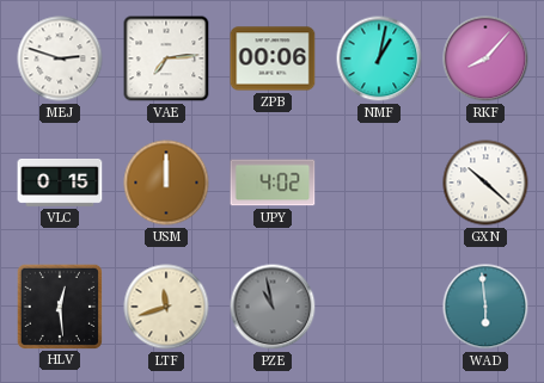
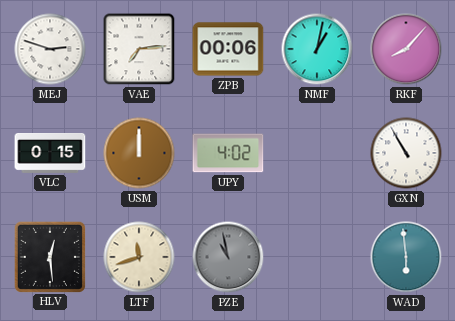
GXN: 10:22 -> 10:55
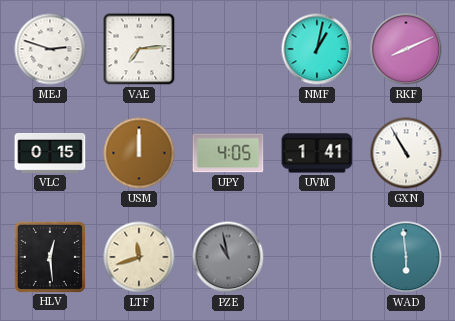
ZPB: 00:06 -> none
RKF: 8:07 -> 8:11
UPY: 4:02 -> 4:05
UVM: none -> 1:41
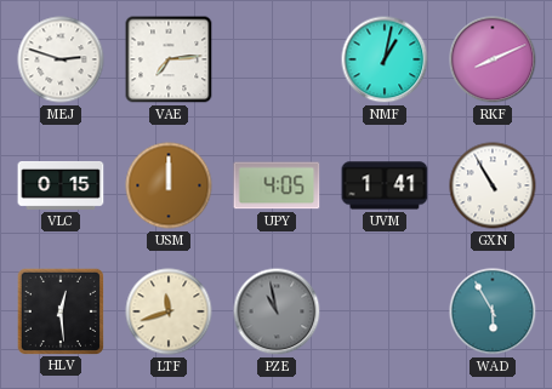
WAD: 5:59 -> 5:55
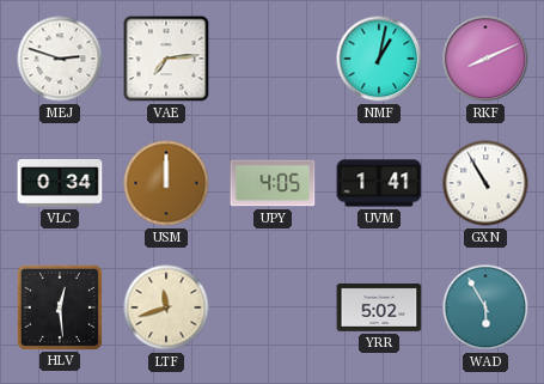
VLC: 0:15 -> 0:34
PZE: 10:58 -> none
YRR: none -> 5:02
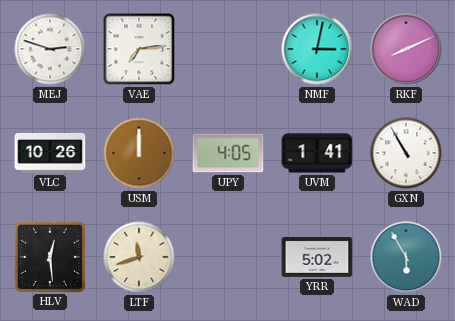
NMF: 1:02 -> 3:02
VLC: 0:34 -> 10:26
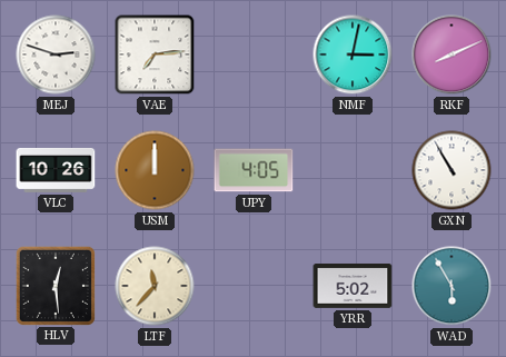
UVM: 1:41 -> none
LTF: 11:42 -> 11:37
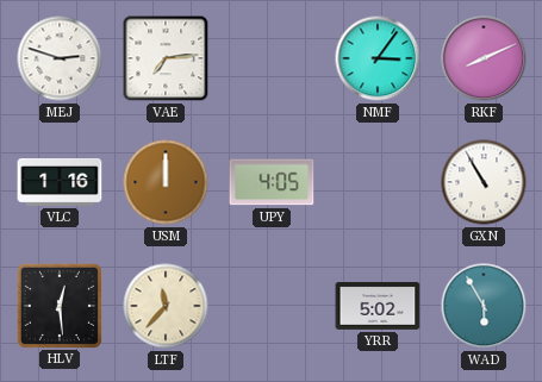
NMF: 3:02 -> 3:06
VLC: 10:26 -> 1:16
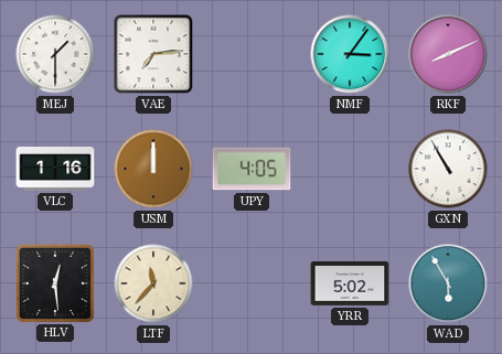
MEJ: 2:48 -> 1:30
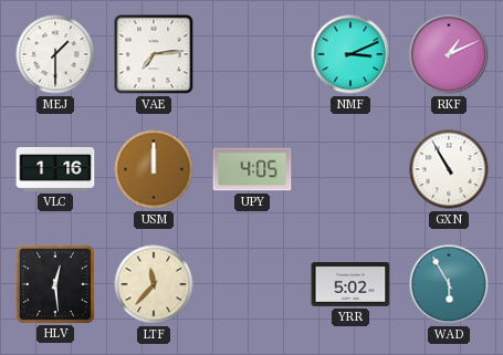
NMF: 3:06 -> 3:11
RKF: 8:11 -> 1:11
